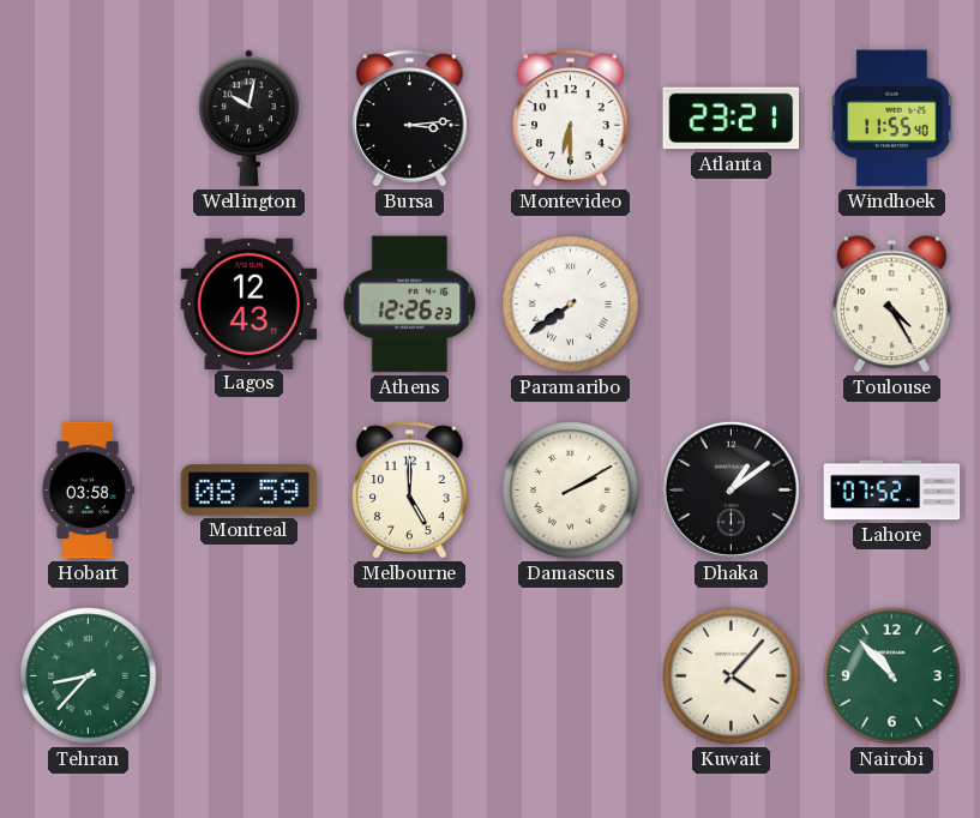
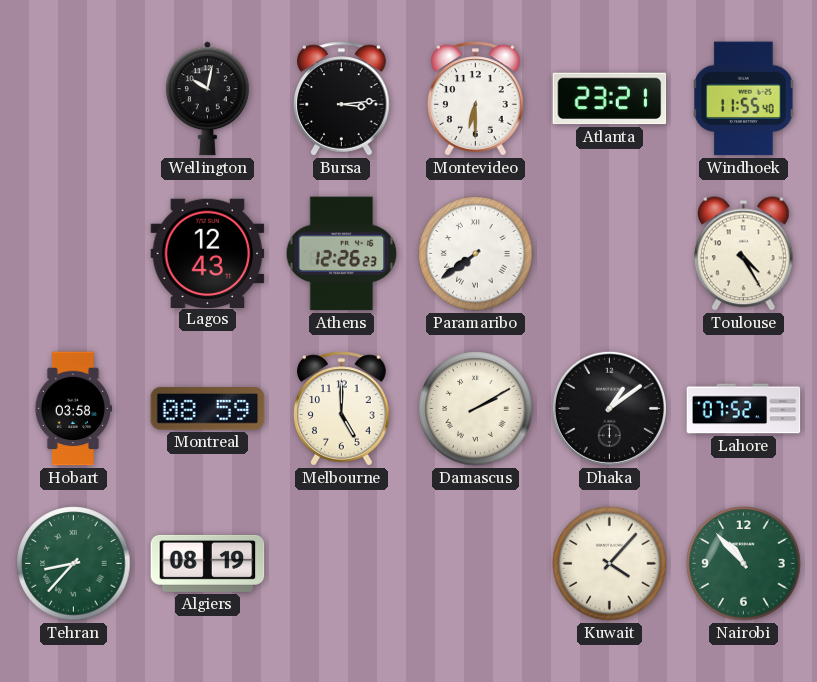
Algiers: none -> 08:19
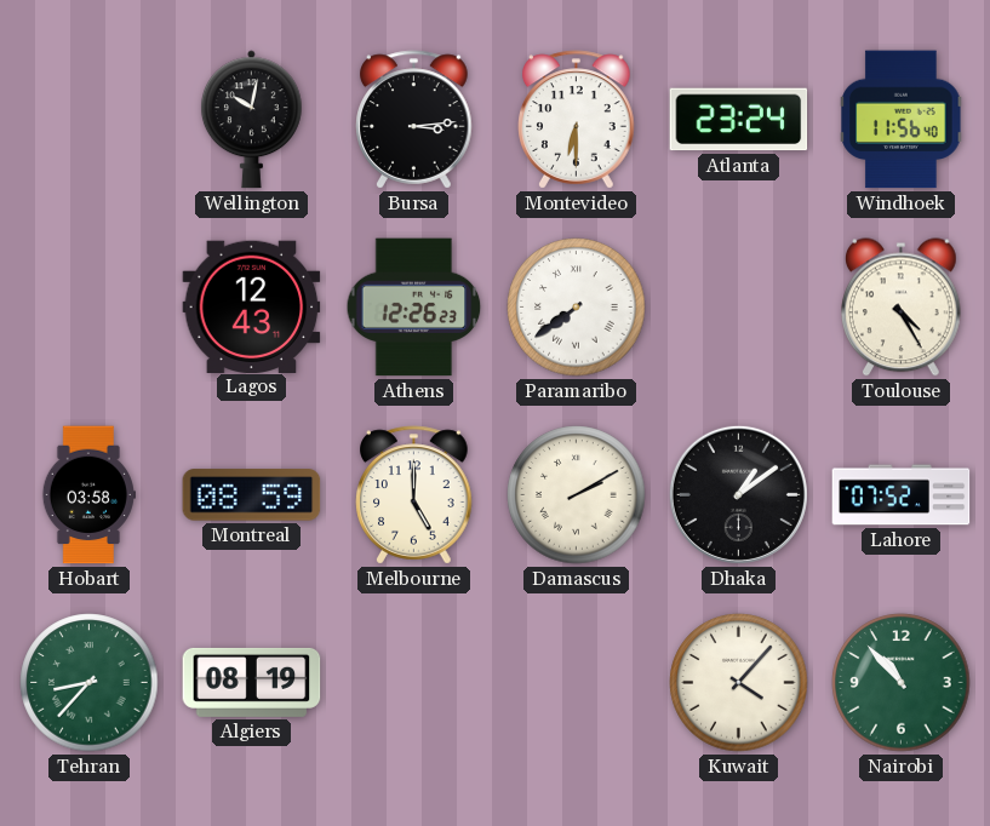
Atlanta: 23:21 -> 23:24
Windhoek: 11:55 -> 11:56
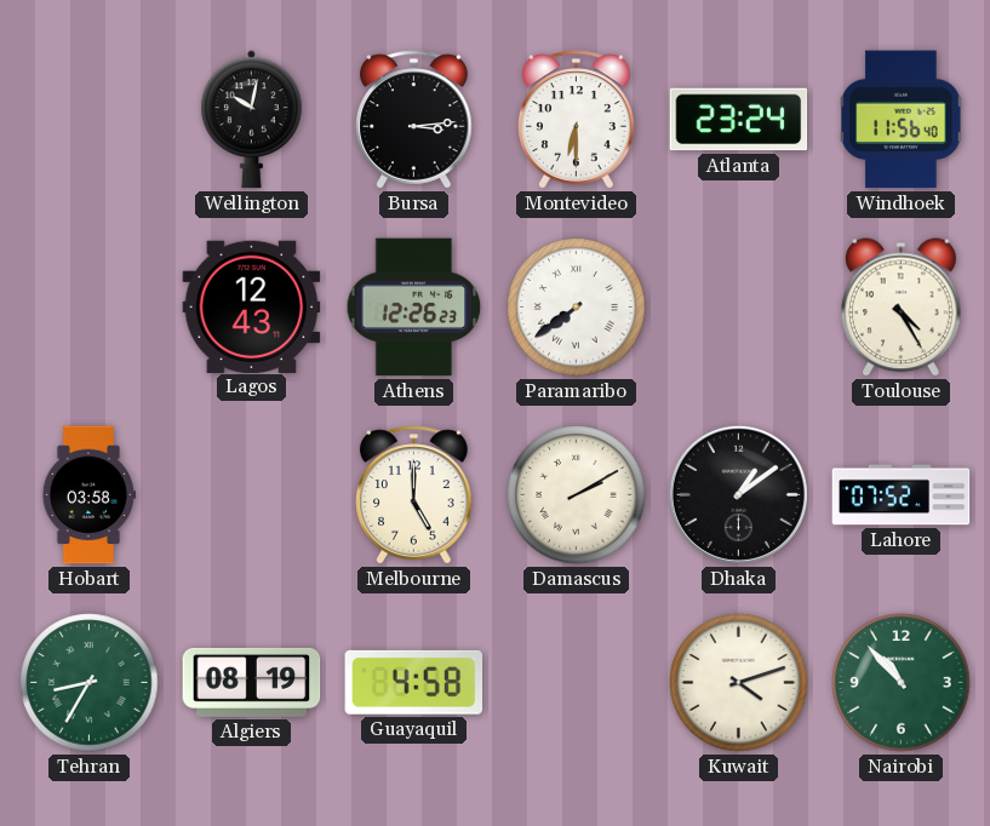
Montreal: 08:59 -> none
Tehran: 8:37 -> 8:35
Guayaquil: none -> 4:58
Kuwait: 4:07 -> 4:12
